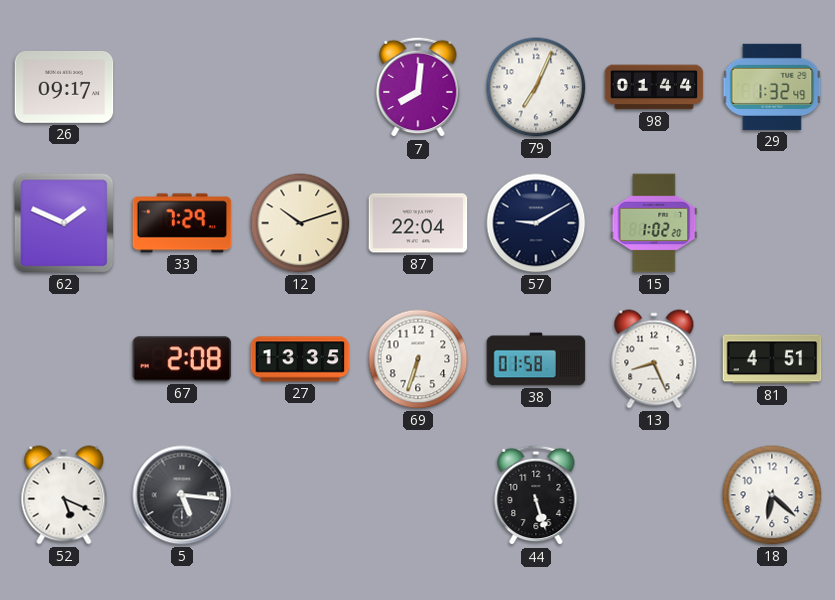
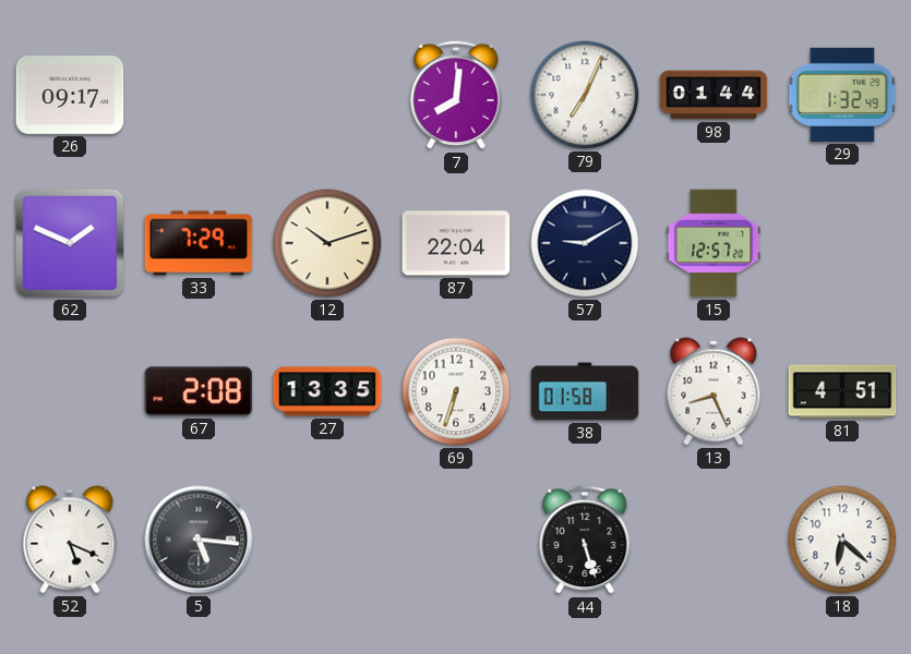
15: 1:02 -> 12:57
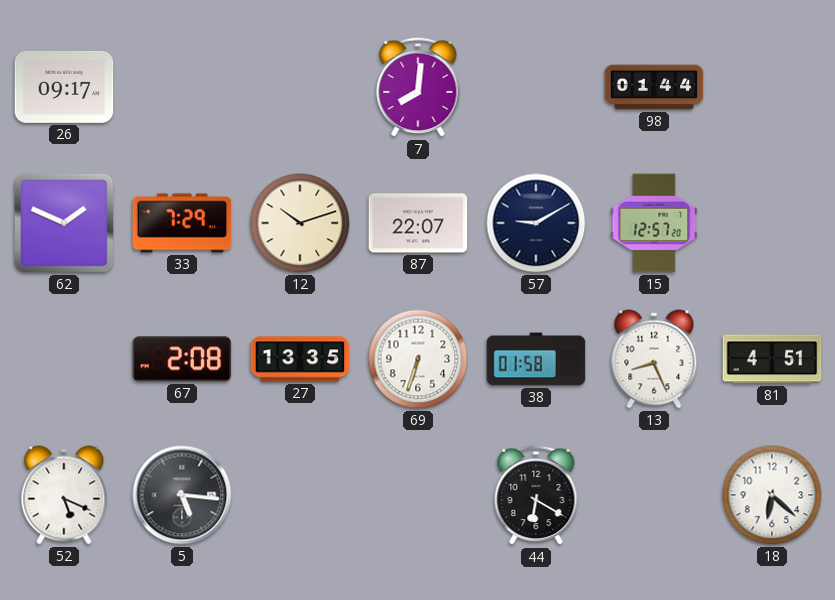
79: 7:04 -> none
29: 1:32 -> none
87: 22:04 -> 22:07
44: 5:27 -> 6:20
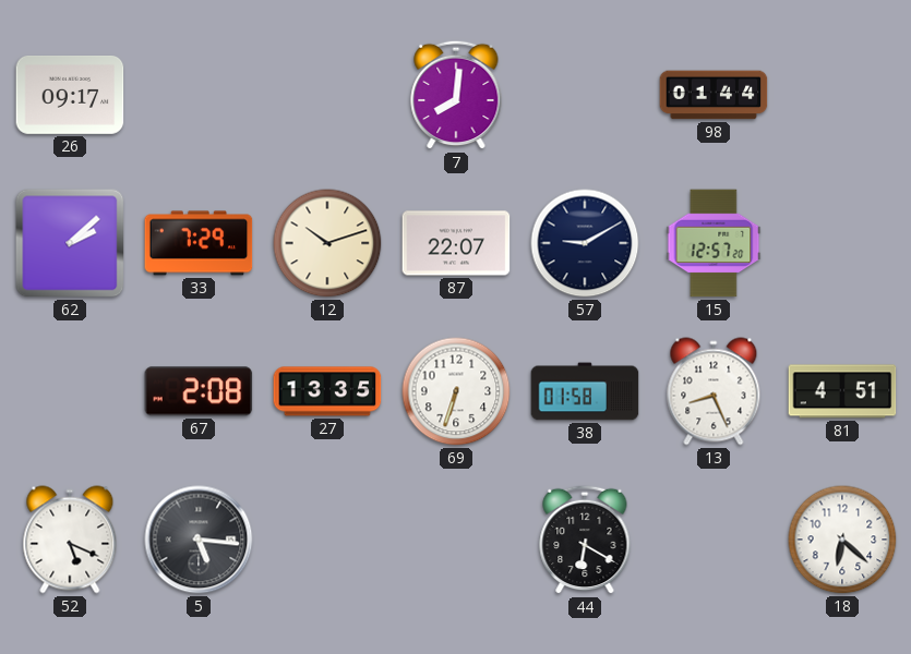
62: 1:49 -> 2:08
